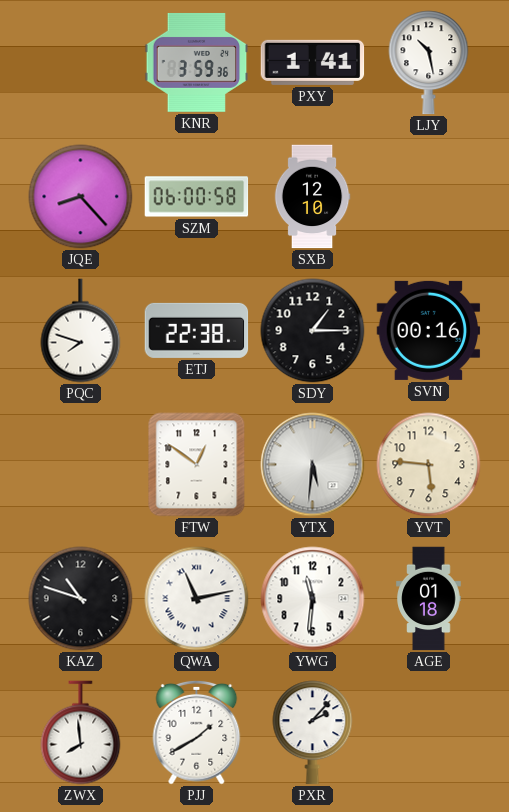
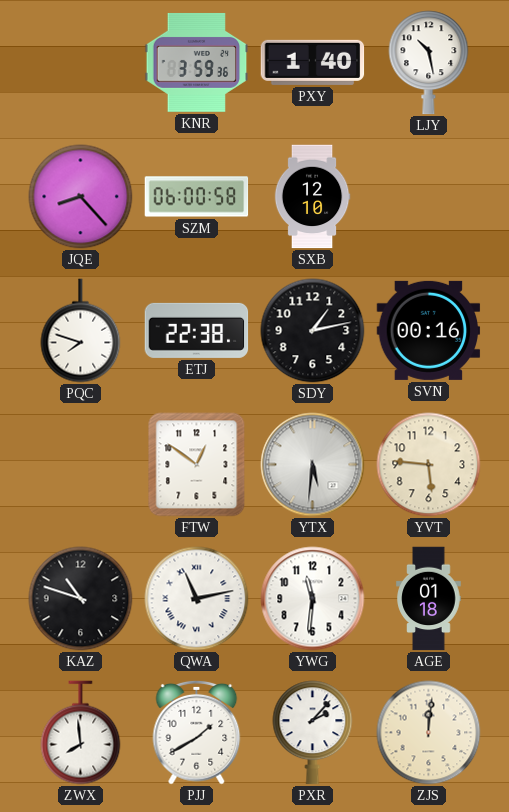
PXY: 1:41 -> 1:40
SDY: 1:15 -> 1:13
ZJS: none -> 12:01
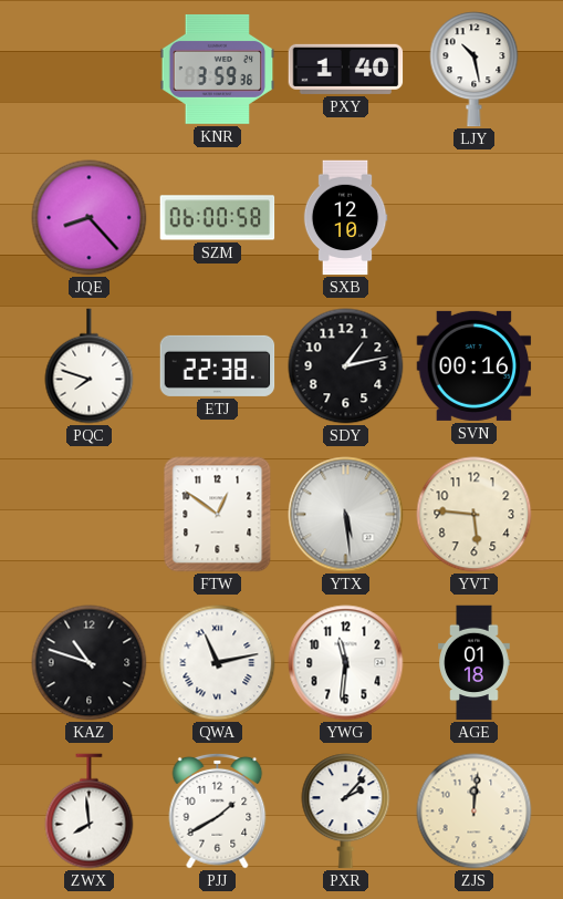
YTX: 5:31 -> 5:29
